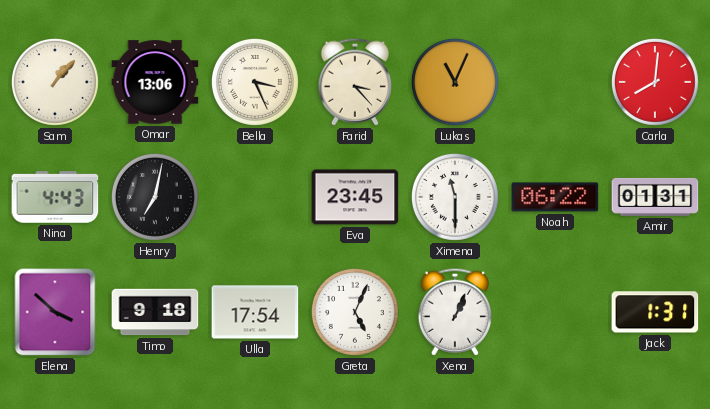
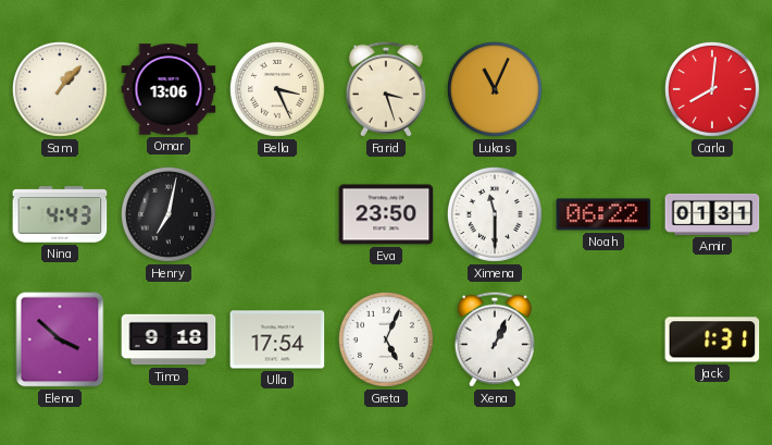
Farid: 3:23 -> 3:27
Eva: 23:45 -> 23:50
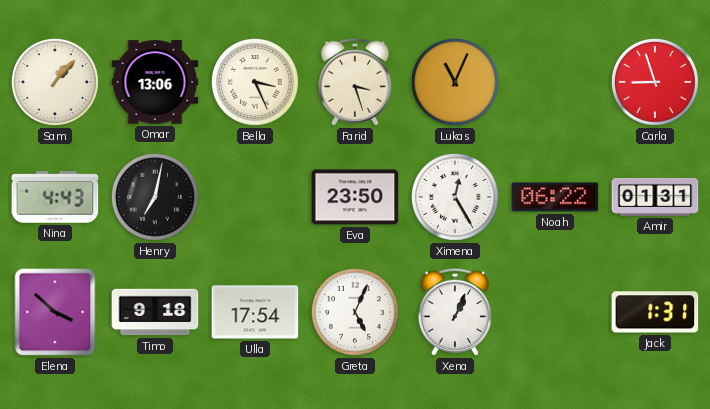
Carla: 8:01 -> 8:57
Ximena: 11:30 -> 12:25
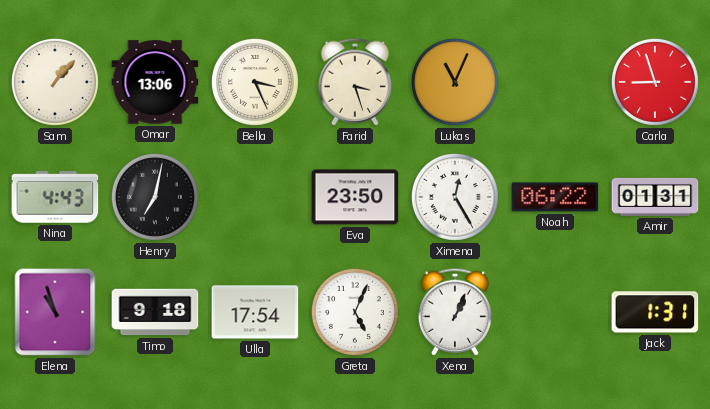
Elena: 3:52 -> 10:57
